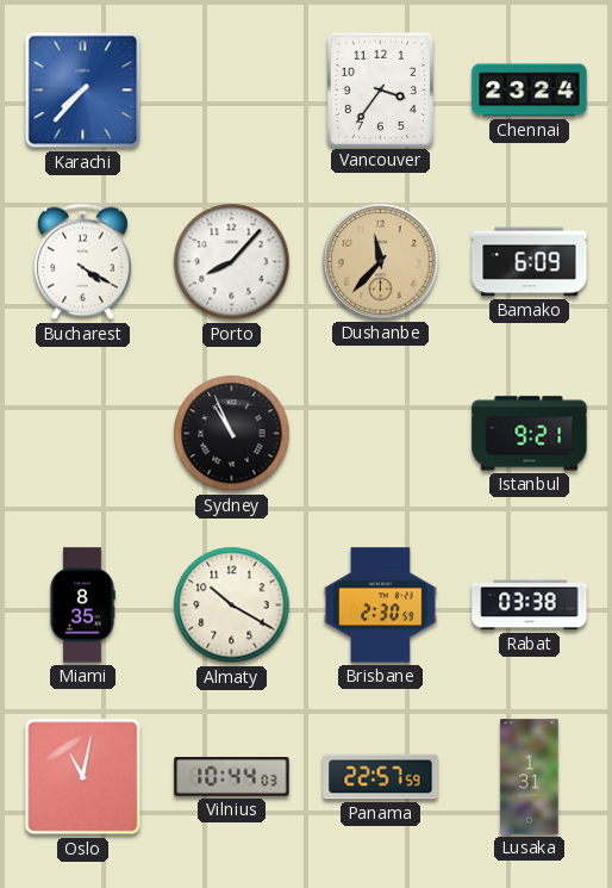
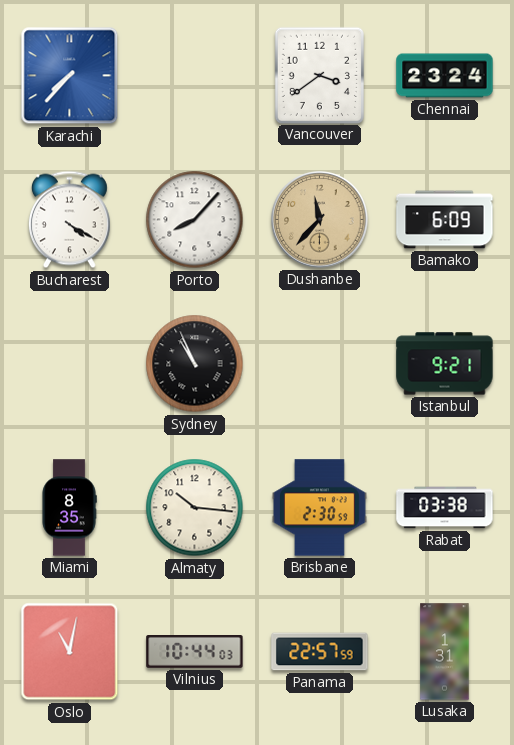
Vancouver: 3:36 -> 3:39
Almaty: 10:20 -> 10:16
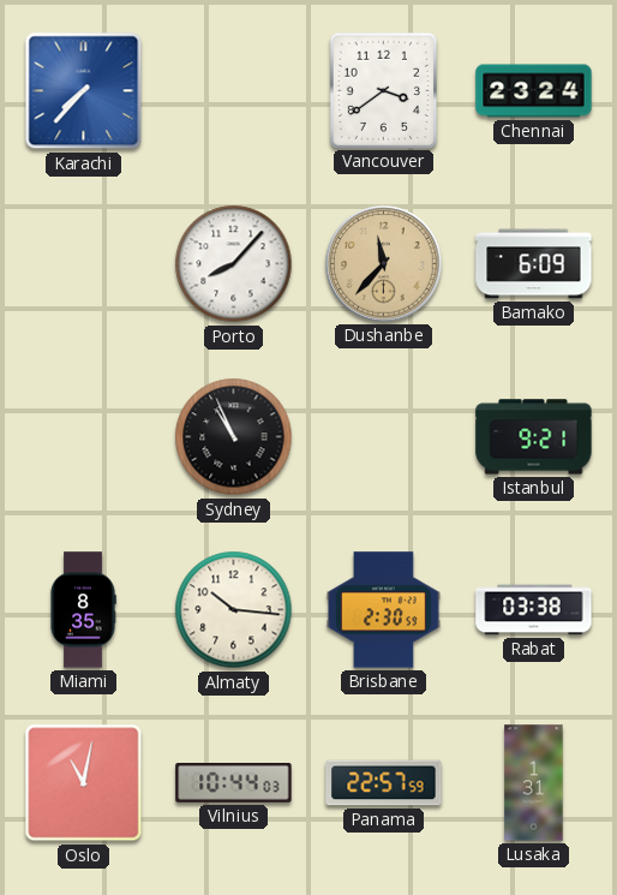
Bucharest: 4:20 -> none
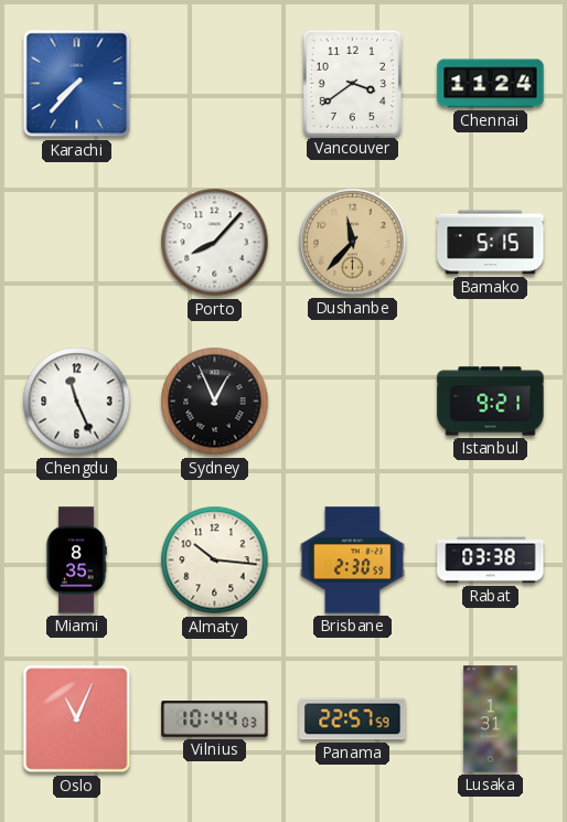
Chennai: 23:24 -> 11:24
Bamako: 6:09 -> 5:15
Chengdu: none -> 11:26
Sydney: 10:56 -> 12:56
Oslo: 11:02 -> 11:04
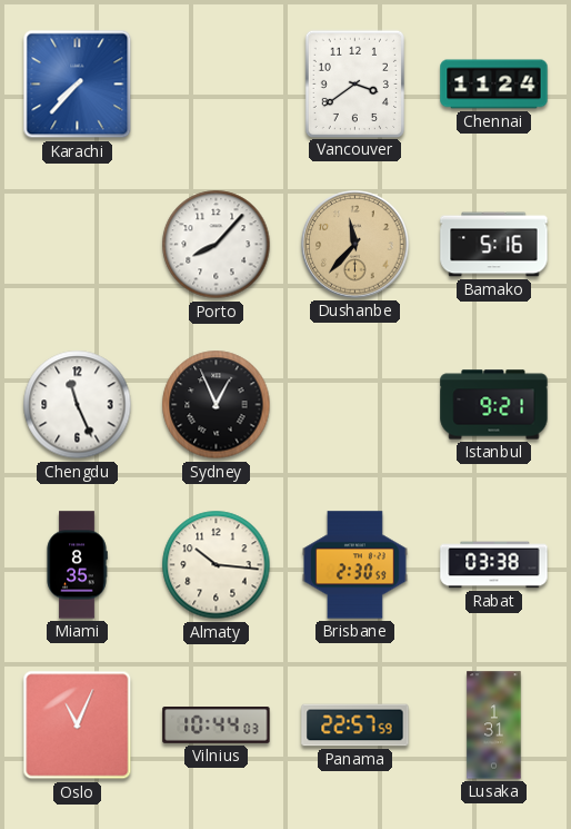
Bamako: 5:15 -> 5:16
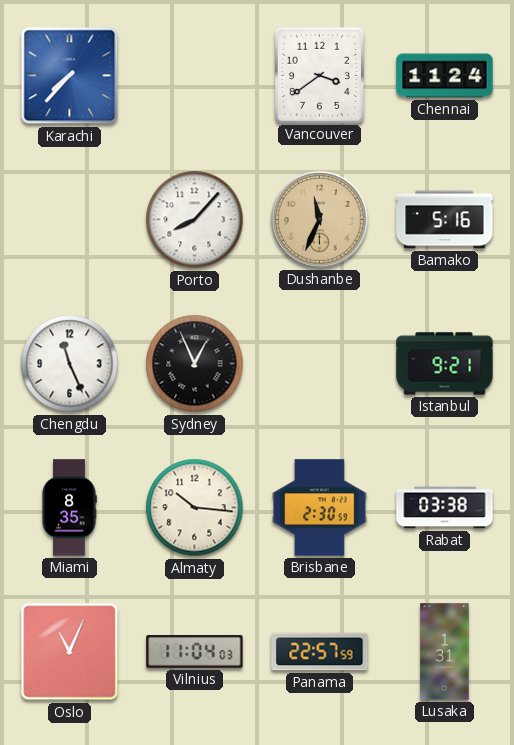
Dushanbe: 11:37 -> 11:34
Vilnius: 10:44 -> 11:04
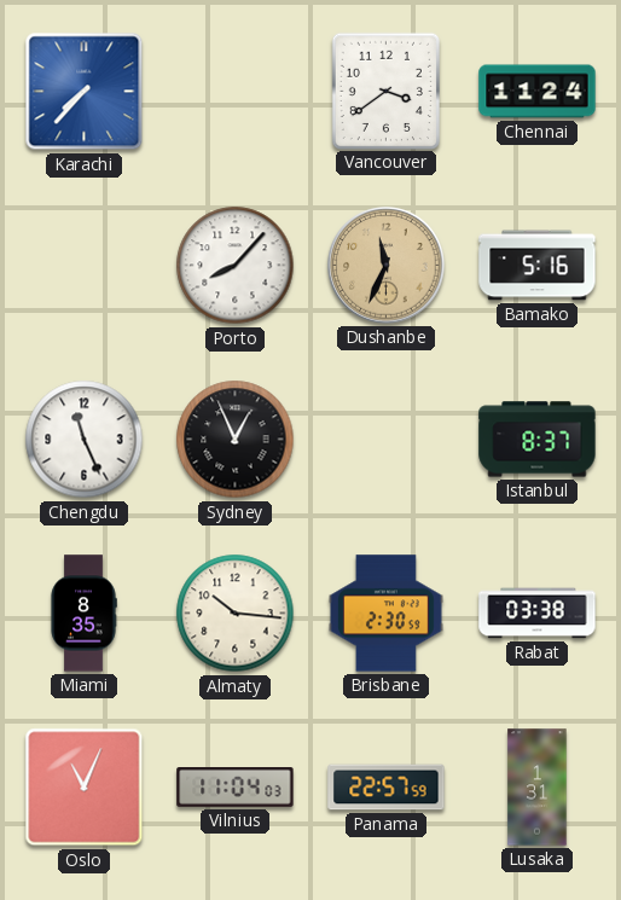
Istanbul: 9:21 -> 8:37
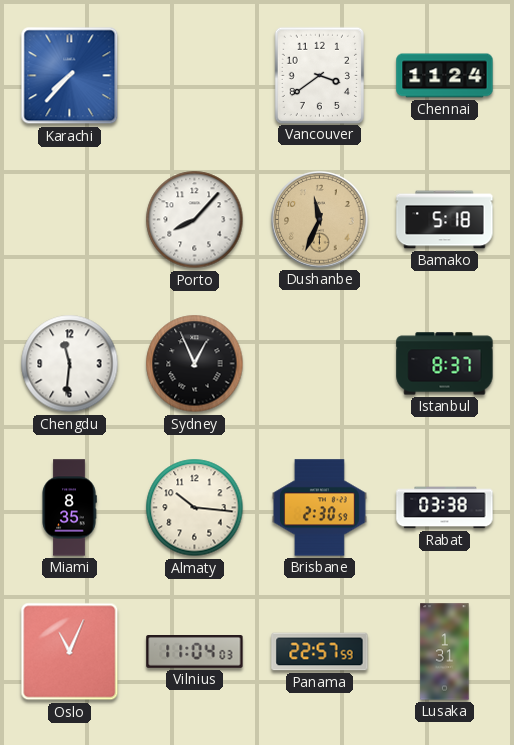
Bamako: 5:16 -> 5:18
Chengdu: 11:26 -> 11:31
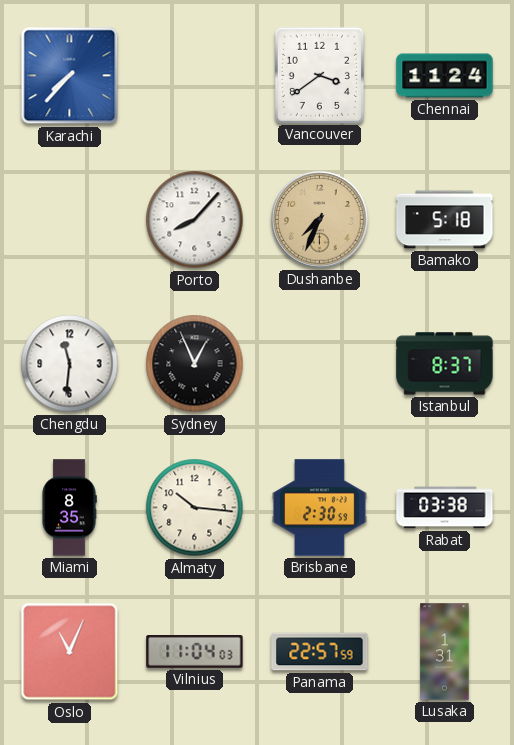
Dushanbe: 11:34 -> 7:34
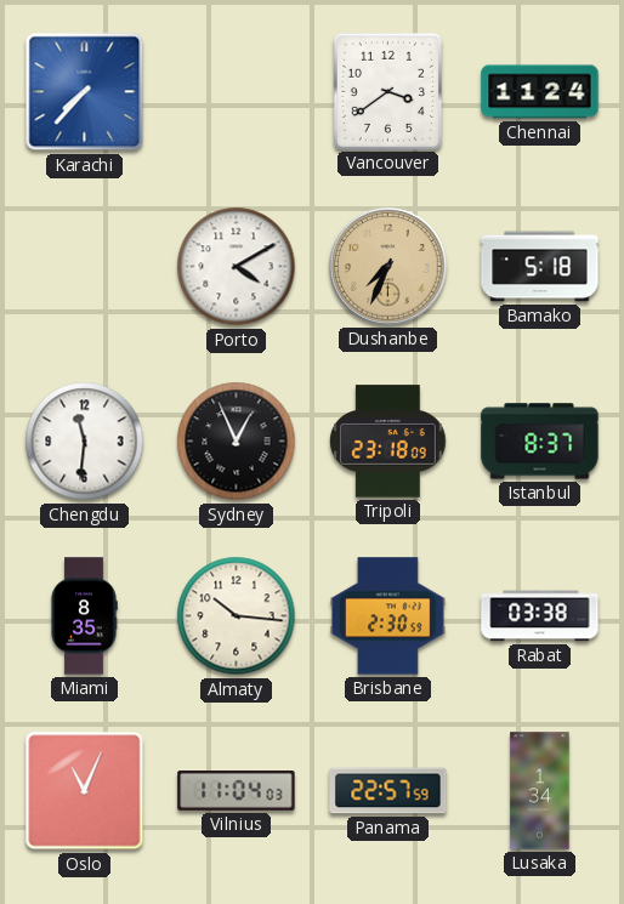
Porto: 8:07 -> 4:10
Tripoli: none -> 23:18
Lusaka: 1:31 -> 1:34
